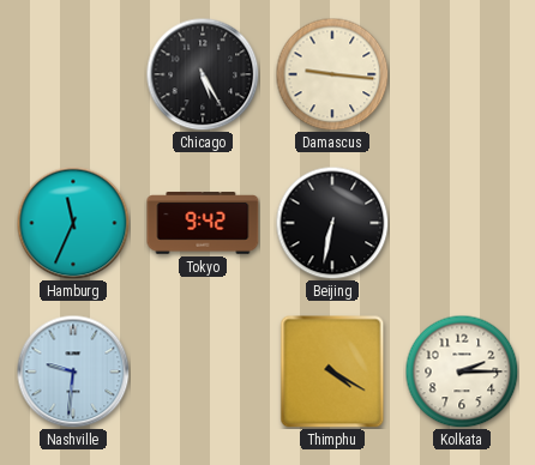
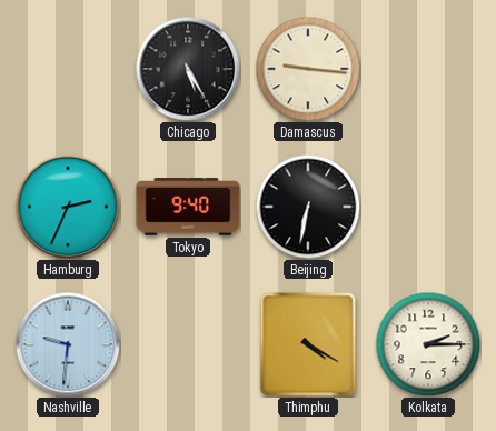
Hamburg: 11:34 -> 2:34
Tokyo: 9:42 -> 9:40
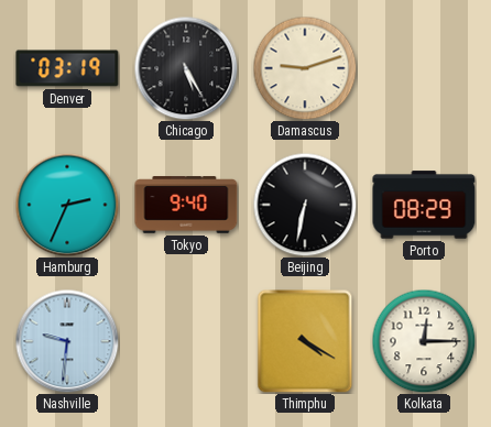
Denver: none -> 03:19
Damascus: 9:16 -> 9:12
Porto: none -> 08:29
Kolkata: 2:15 -> 12:15
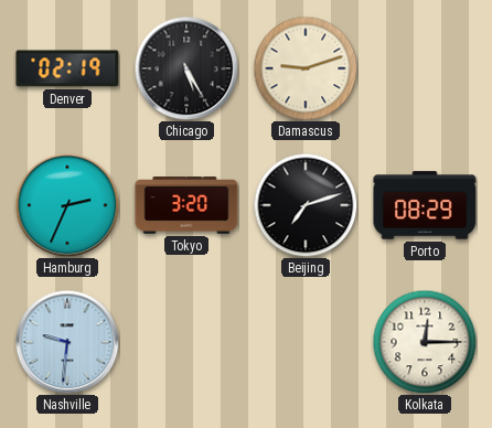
Denver: 03:19 -> 02:19
Tokyo: 9:40 -> 3:20
Beijing: 6:32 -> 7:12
Thimphu: 4:20 -> none
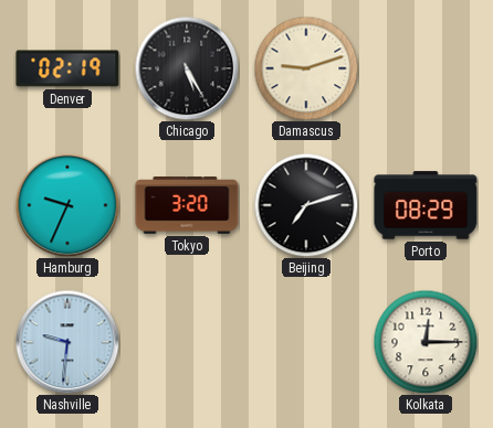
Hamburg: 2:34 -> 9:34
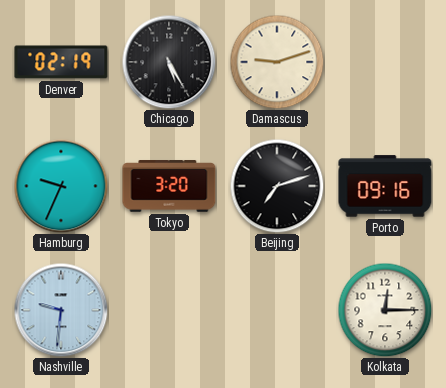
Porto: 08:29 -> 09:16
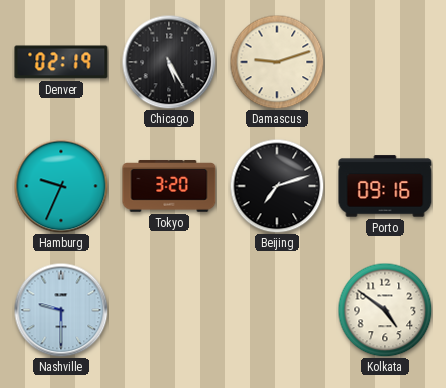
Nashville: 9:31 -> 9:30
Kolkata: 12:15 -> 4:51
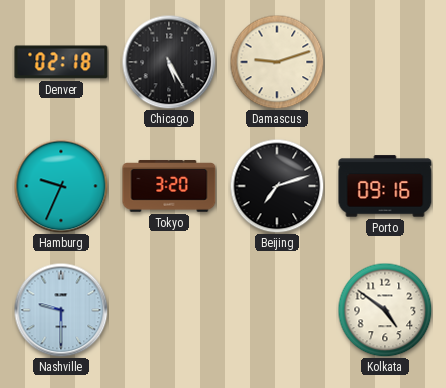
Denver: 02:19 -> 02:18
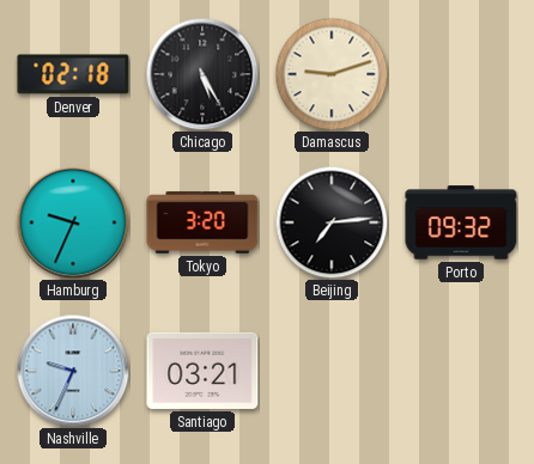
Beijing: 7:12 -> 7:14
Porto: 09:16 -> 09:32
Nashville: 9:30 -> 9:34
Santiago: none -> 03:21
Kolkata: 4:51 -> none
